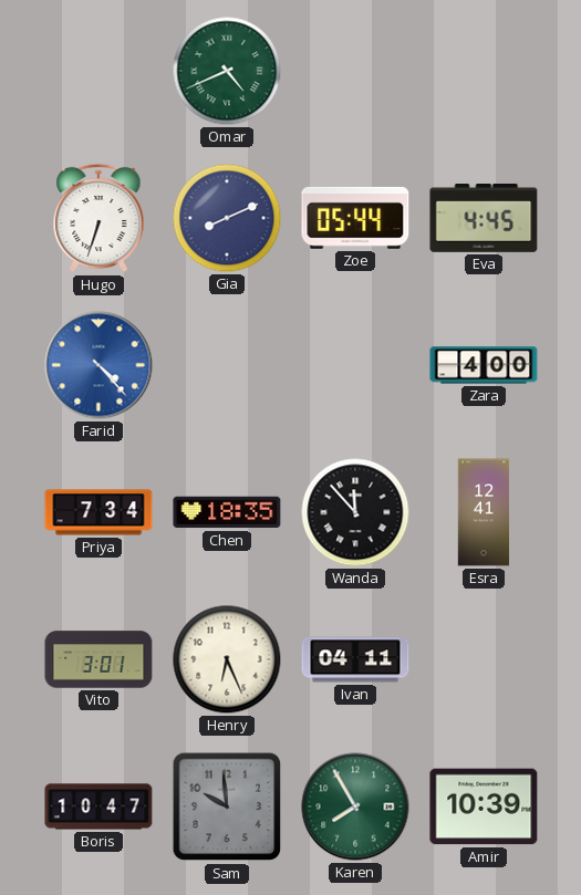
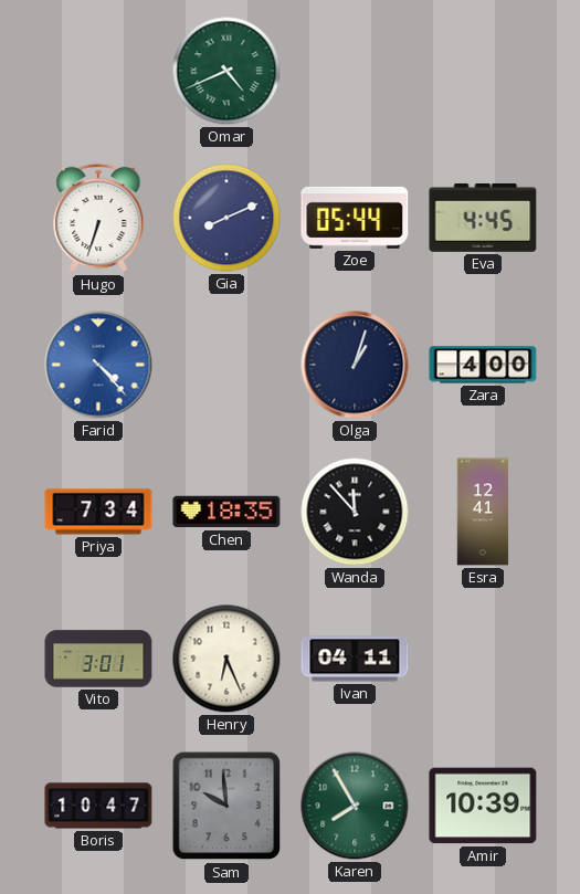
Olga: none -> 1:03
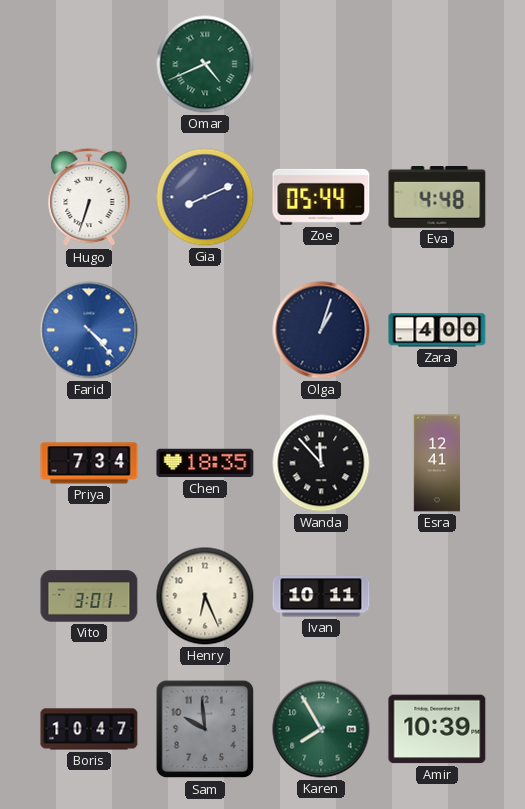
Eva: 4:45 -> 4:48
Ivan: 04:11 -> 10:11
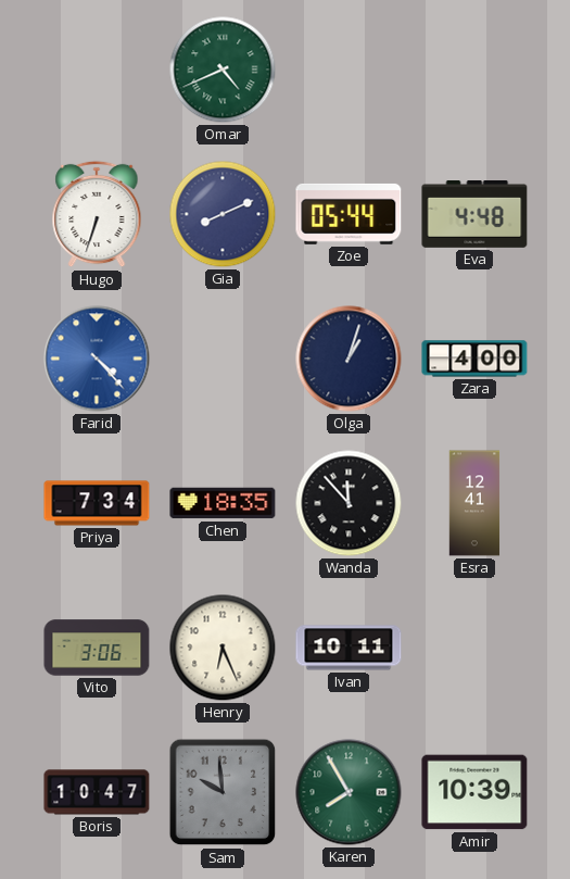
Vito: 3:01 -> 3:06
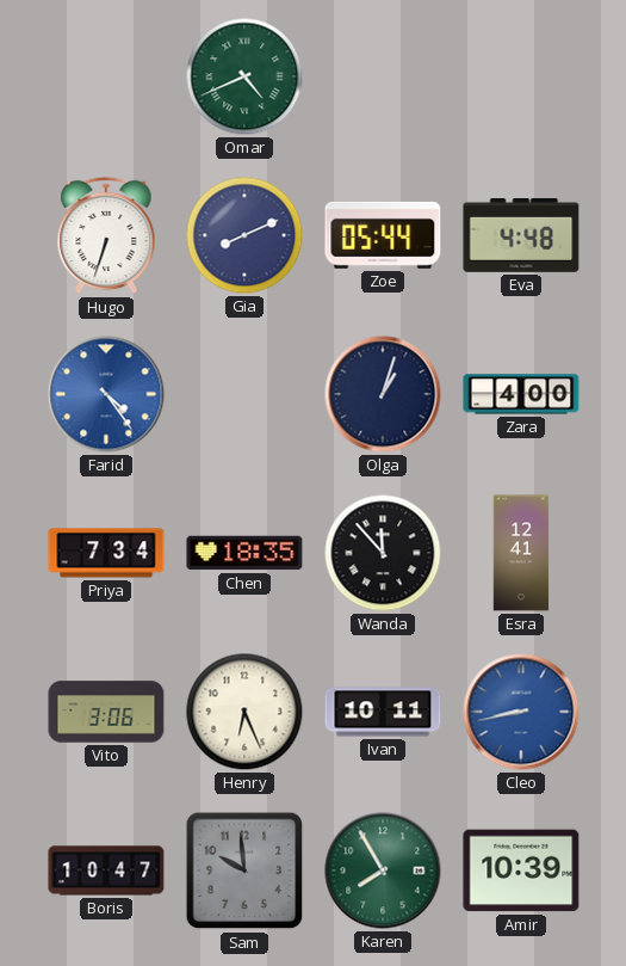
Farid: 4:23 -> 4:24
Cleo: none -> 8:43
